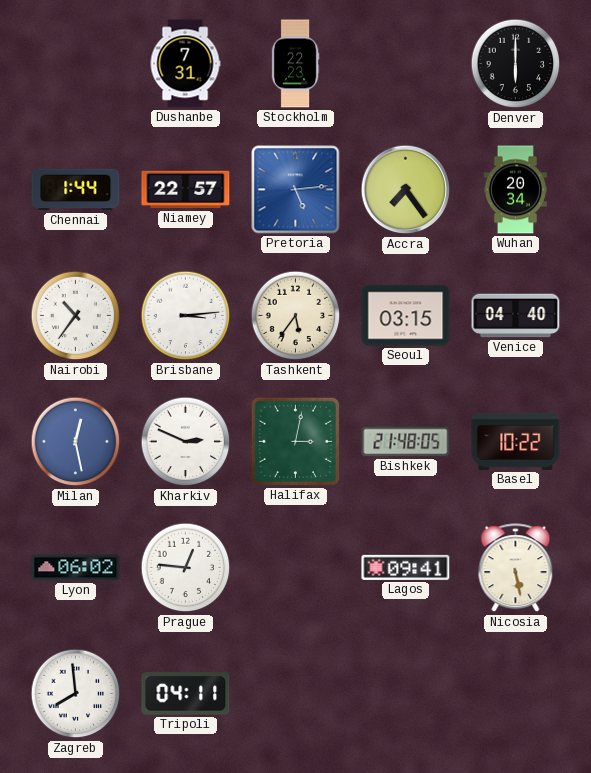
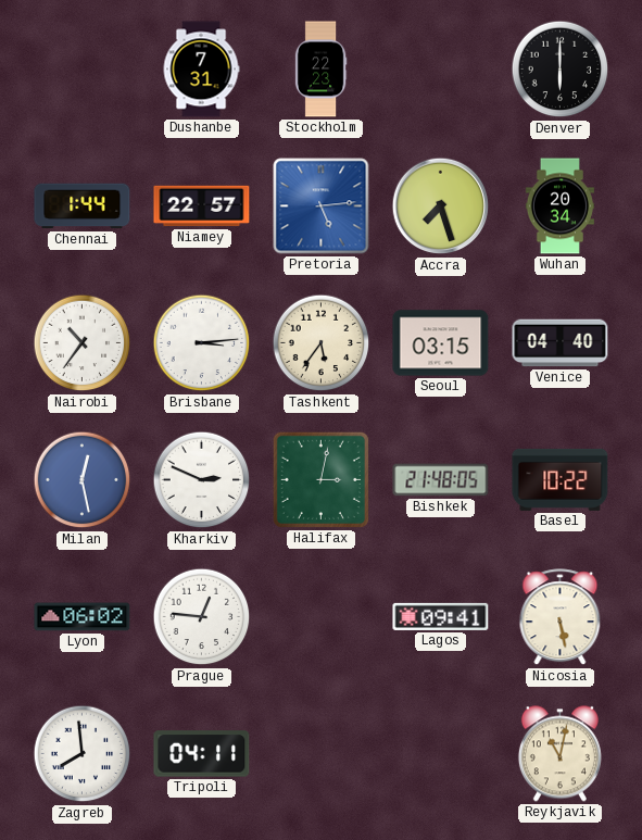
Accra: 7:24 -> 7:27
Reykjavik: none -> 11:02
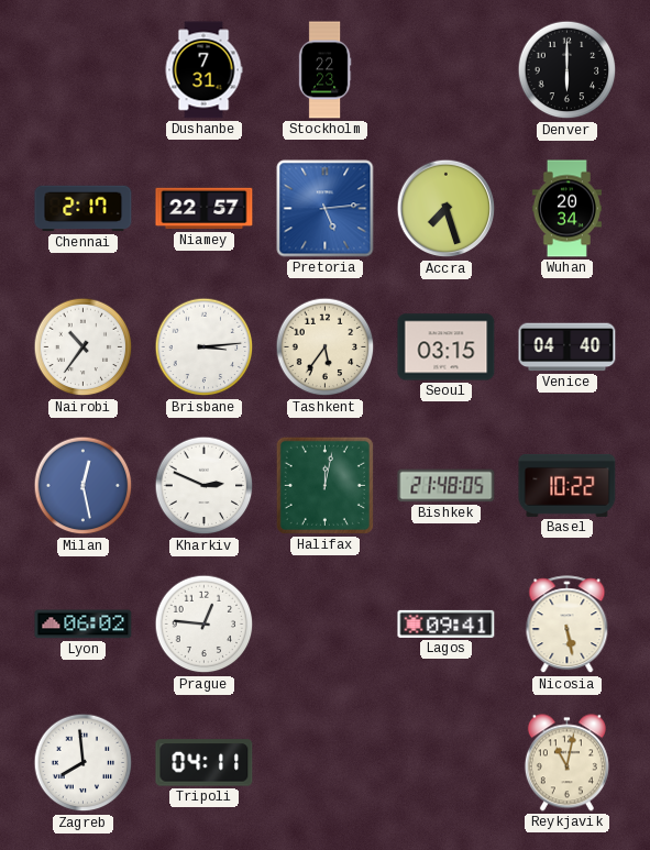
Chennai: 1:44 -> 2:17
Halifax: 3:02 -> 12:02
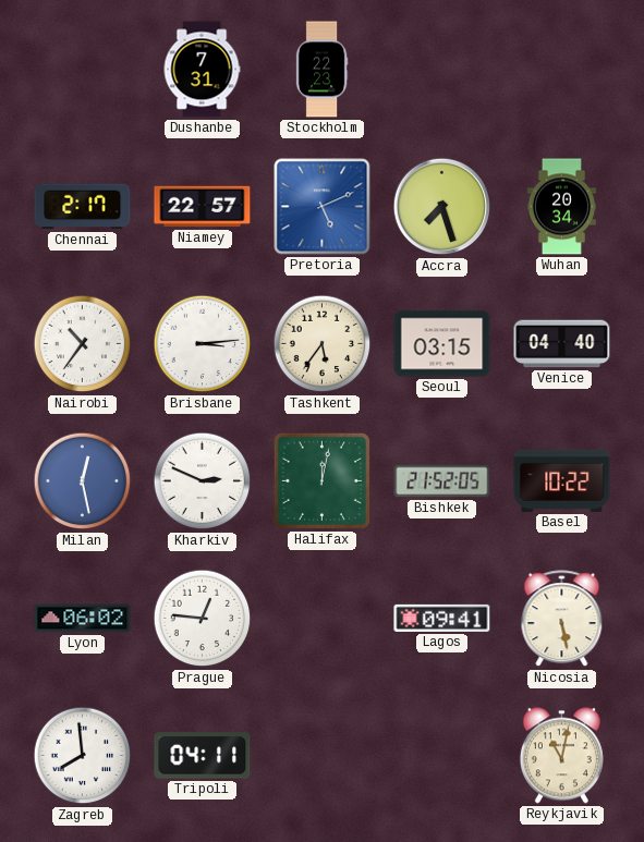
Denver: 6:00 -> none
Pretoria: 5:14 -> 5:11
Bishkek: 21:48 -> 21:52
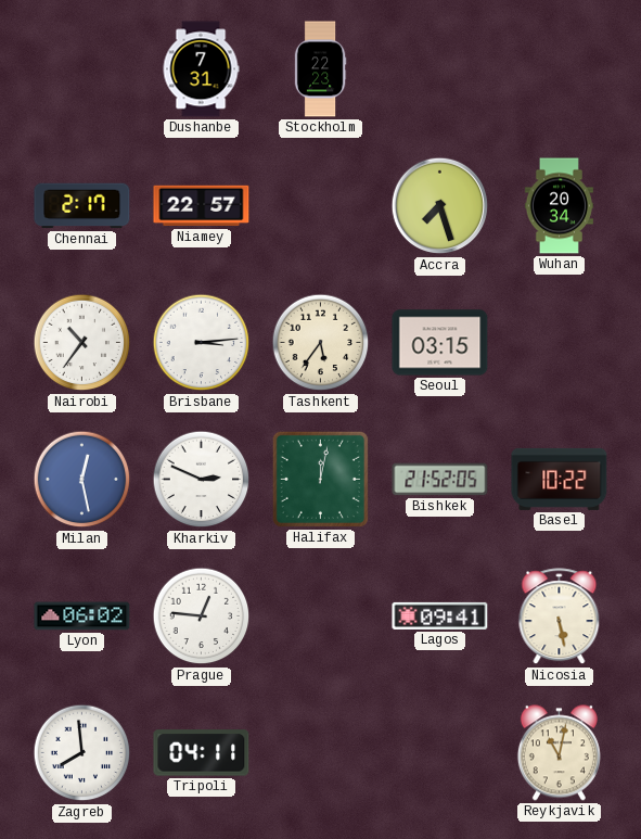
Pretoria: 5:11 -> none
Venice: 04:40 -> none
